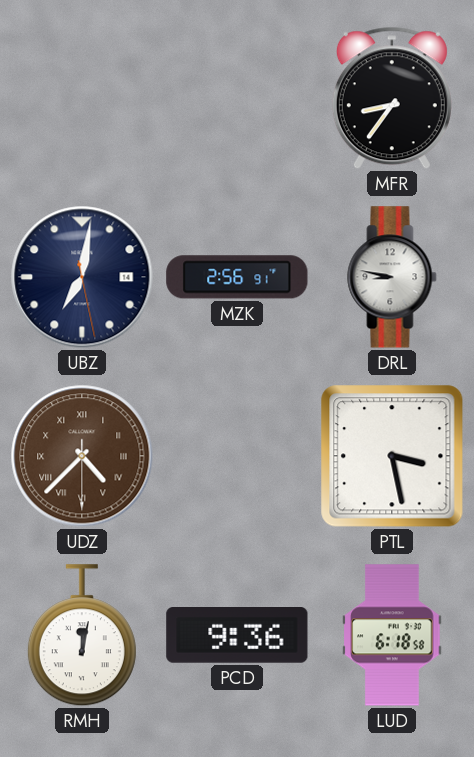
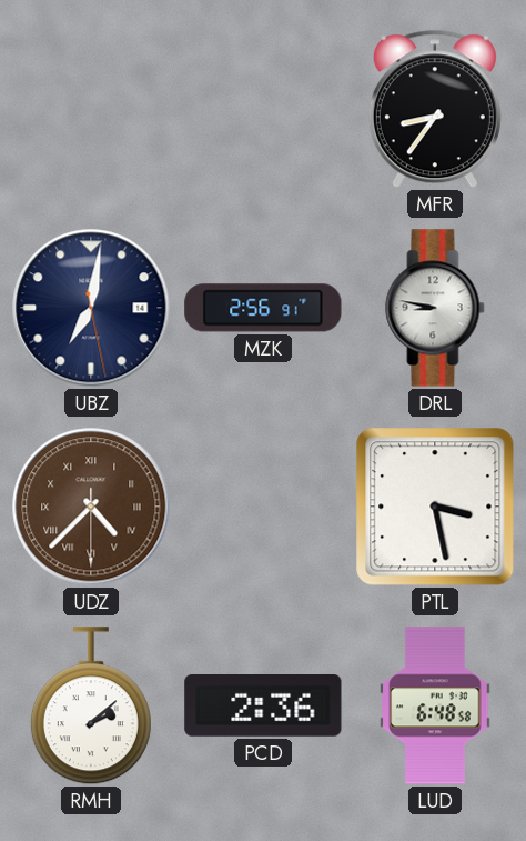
RMH: 12:02 -> 2:08
PCD: 9:36 -> 2:36
LUD: 6:18 -> 6:48
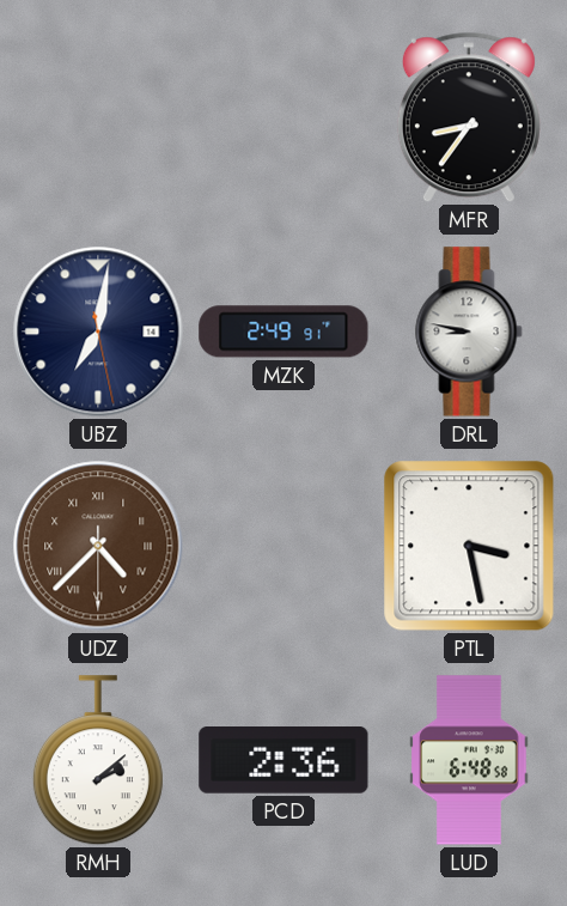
MZK: 2:56 -> 2:49
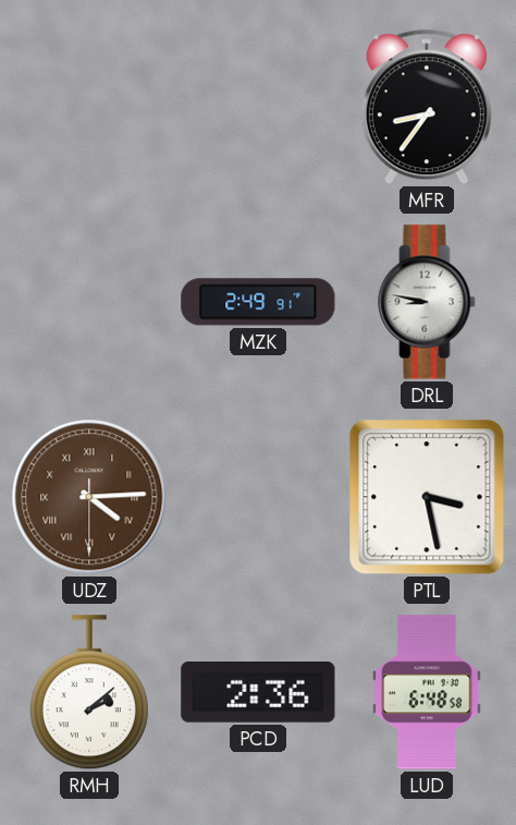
UBZ: 7:01 -> none
UDZ: 4:37 -> 4:14
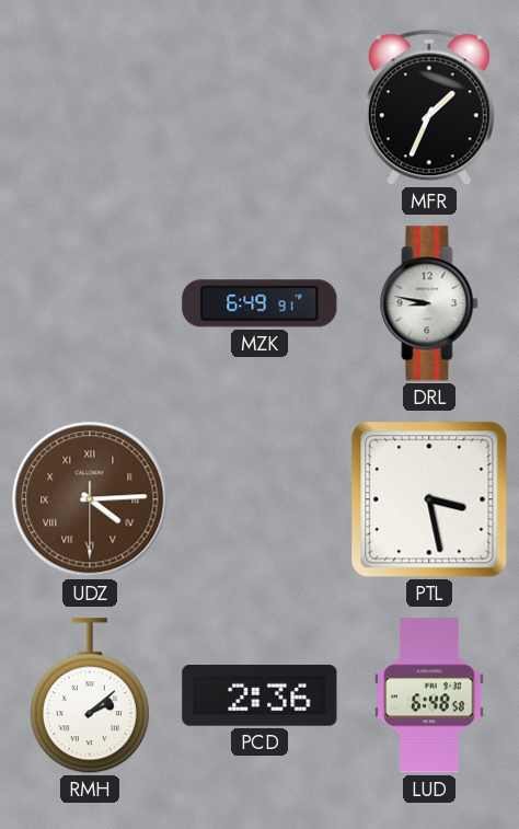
MFR: 8:36 -> 1:34
MZK: 2:49 -> 6:49
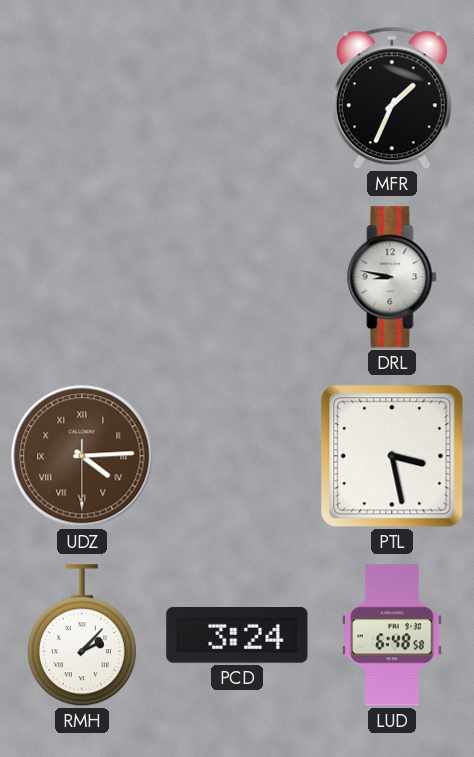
MZK: 6:49 -> none
RMH: 2:08 -> 2:07
PCD: 2:36 -> 3:24
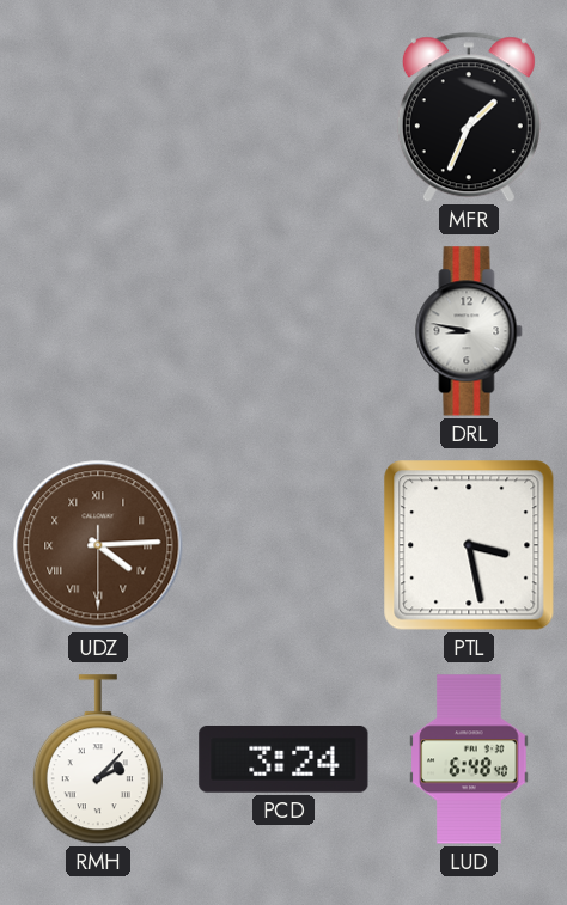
LUD: 6:48:58 -> 6:48:40
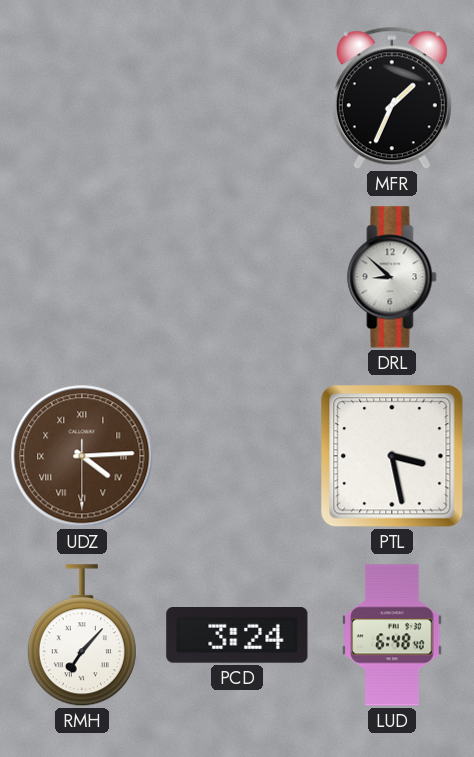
DRL: 8:47 -> 8:52
RMH: 2:07 -> 7:07
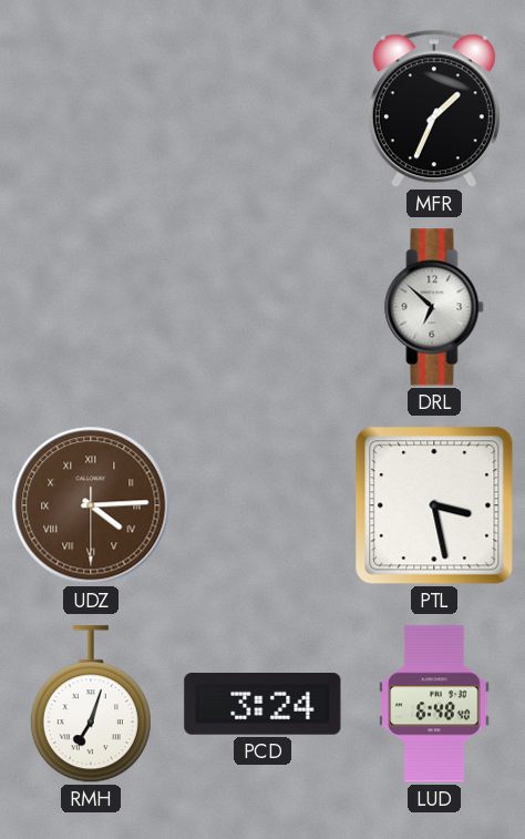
DRL: 8:52 -> 6:52
RMH: 7:07 -> 7:03
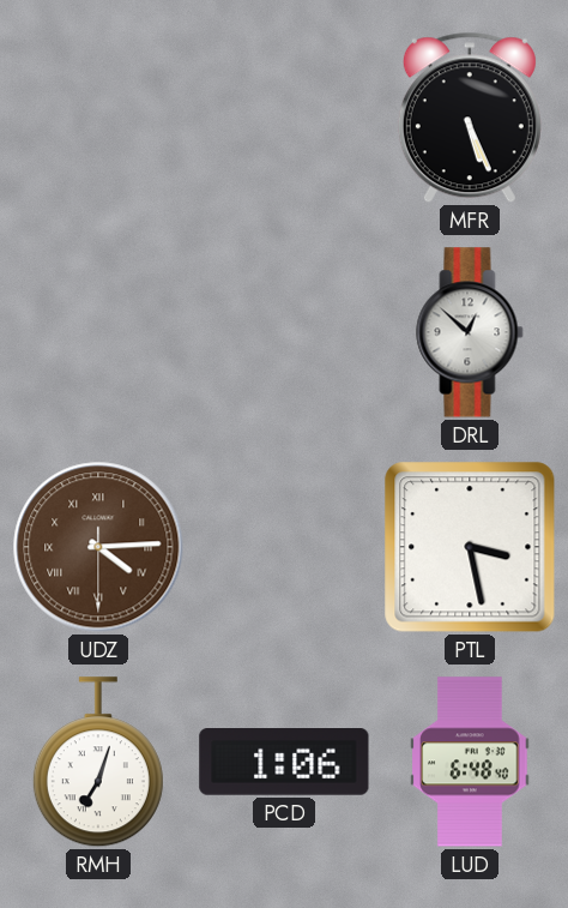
MFR: 1:34 -> 5:26
DRL: 6:52 -> 12:52
PCD: 3:24 -> 1:06
